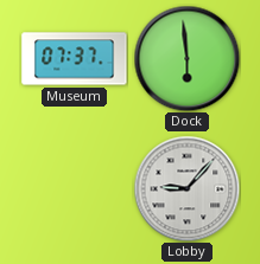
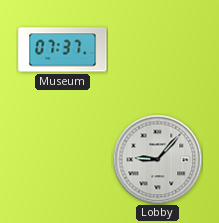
Dock: 5:59 -> none
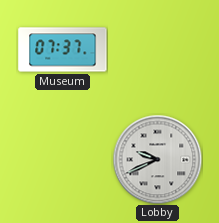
Lobby: 9:07 -> 9:41
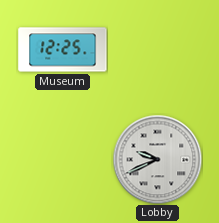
Museum: 07:37 -> 12:25
